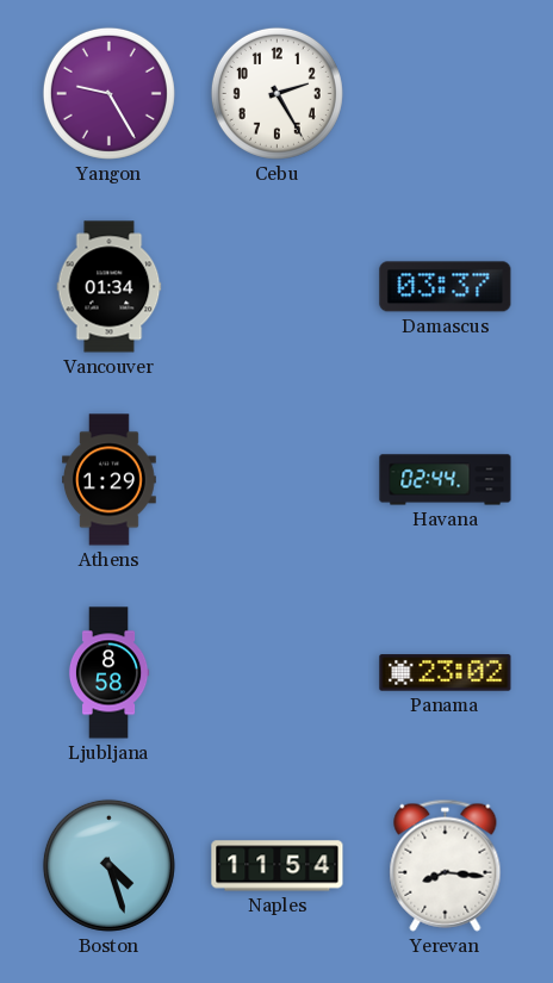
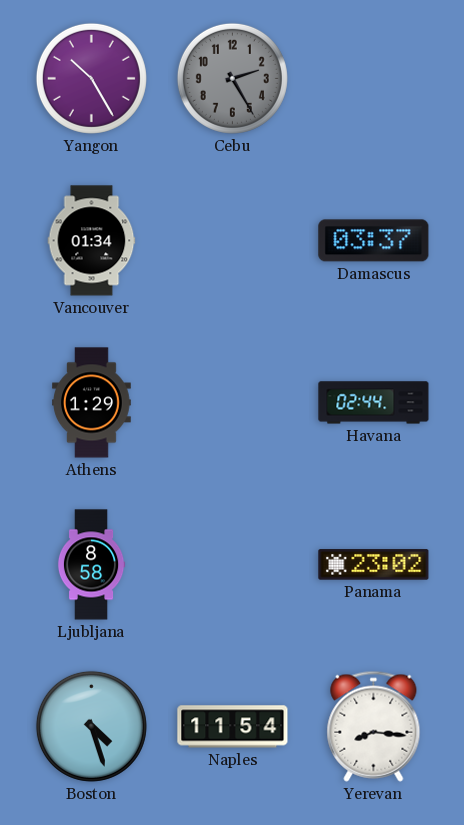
Yangon: 9:25 -> 10:25
Cebu dial: white -> grey
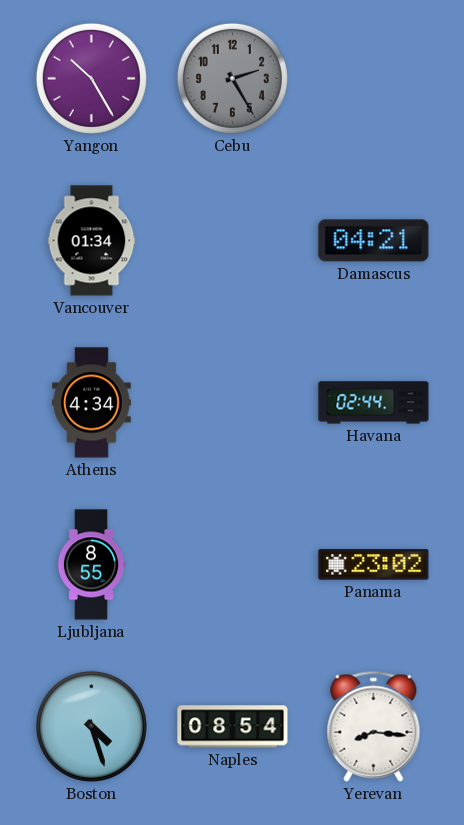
Damascus: 03:37 -> 04:21
Athens: 1:29 -> 4:34
Ljubljana: 8:58 -> 8:55
Naples: 11:54 -> 08:54
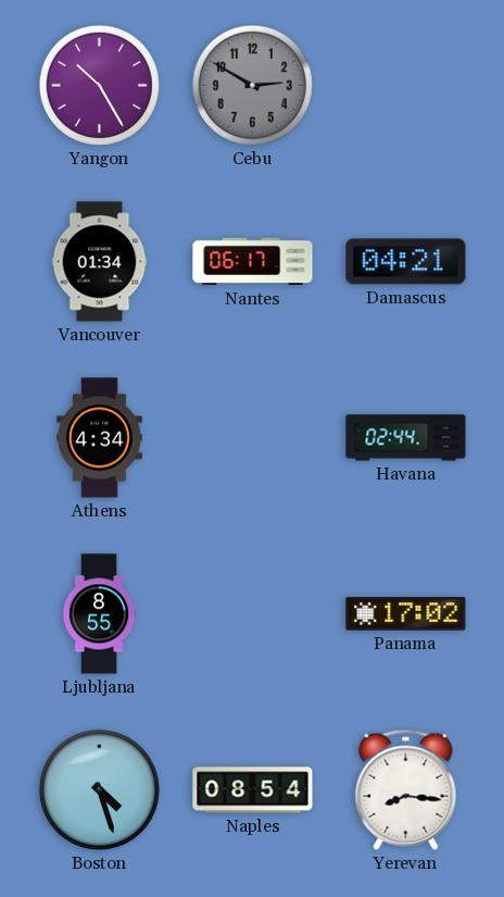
Cebu: 2:25 -> 2:50
Nantes: none -> 06:17
Panama: 23:02 -> 17:02
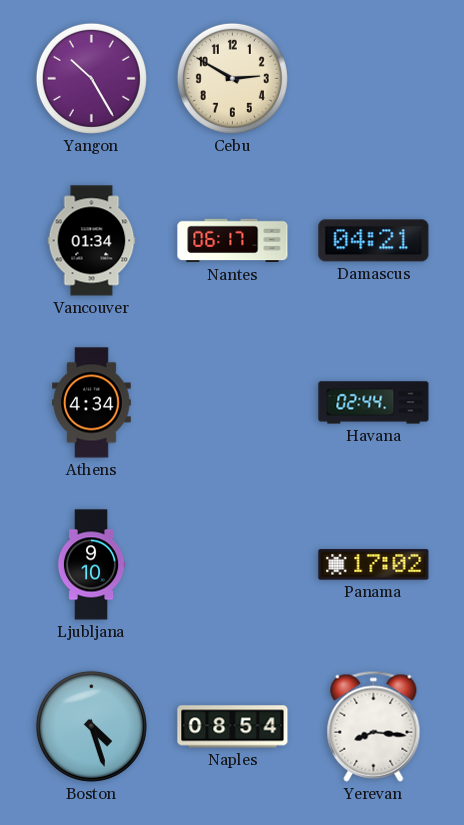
Cebu dial: grey -> cream
Ljubljana: 8:55 -> 9:10
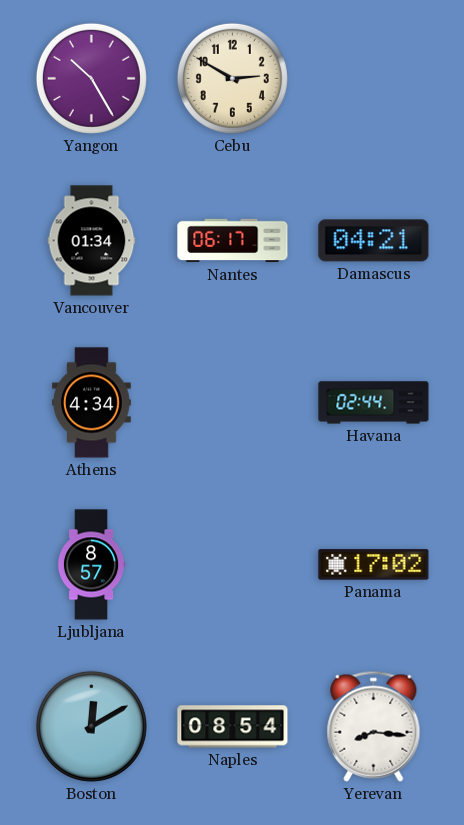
Ljubljana: 9:10 -> 8:57
Boston: 4:27 -> 12:10
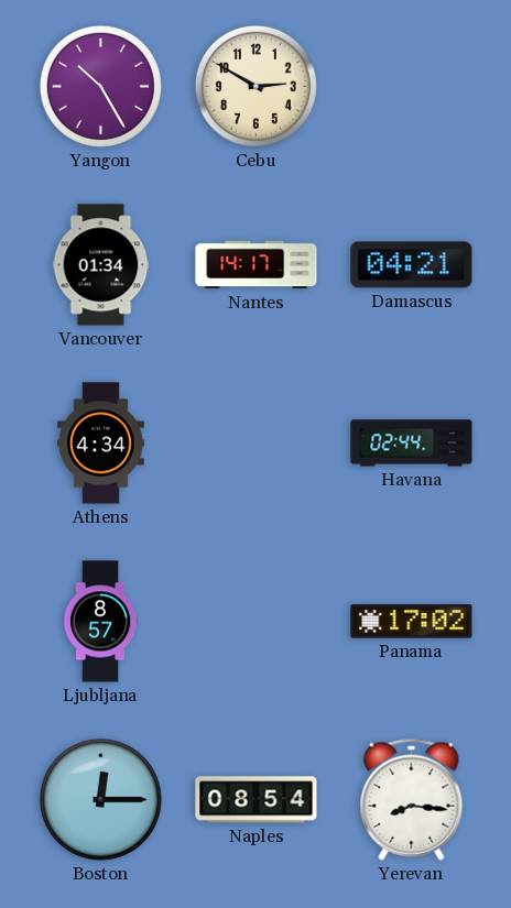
Nantes: 06:17 -> 14:17
Boston: 12:10 -> 12:15
